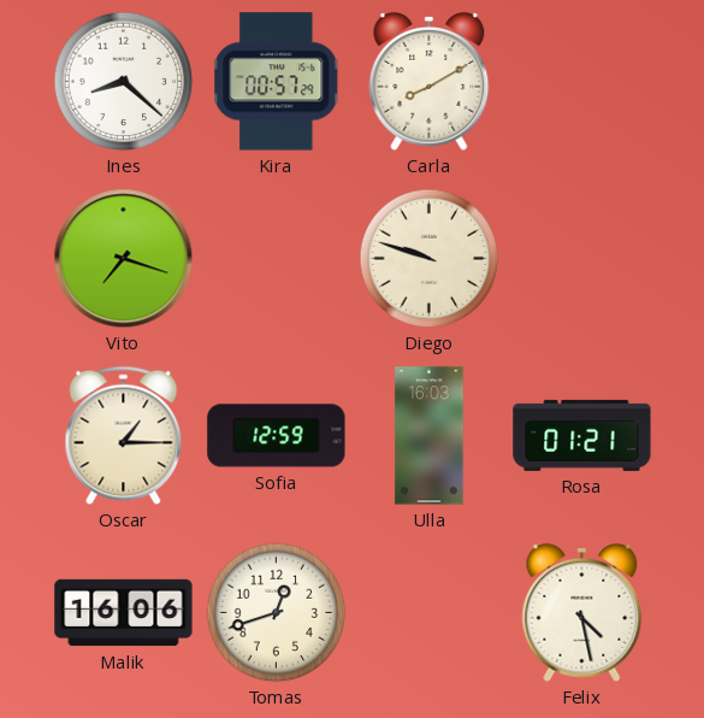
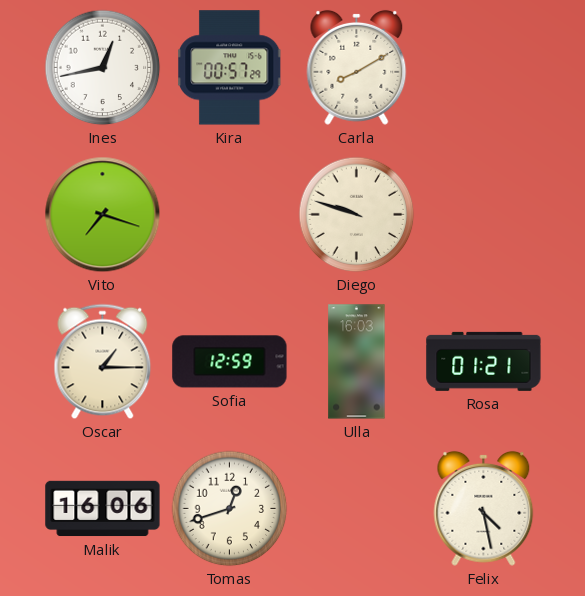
Ines: 8:22 -> 12:43
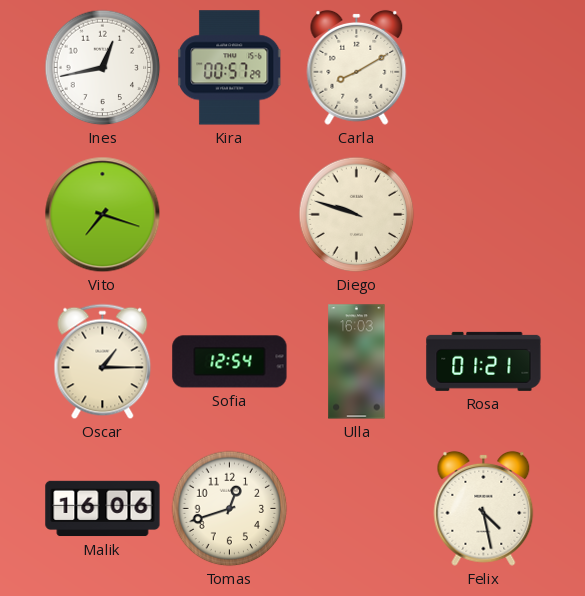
Sofia: 12:59 -> 12:54
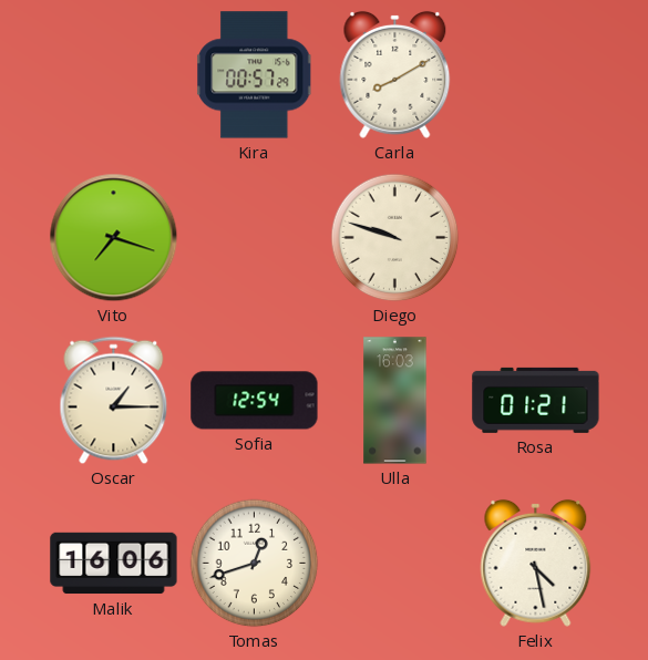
Ines: 12:43 -> none
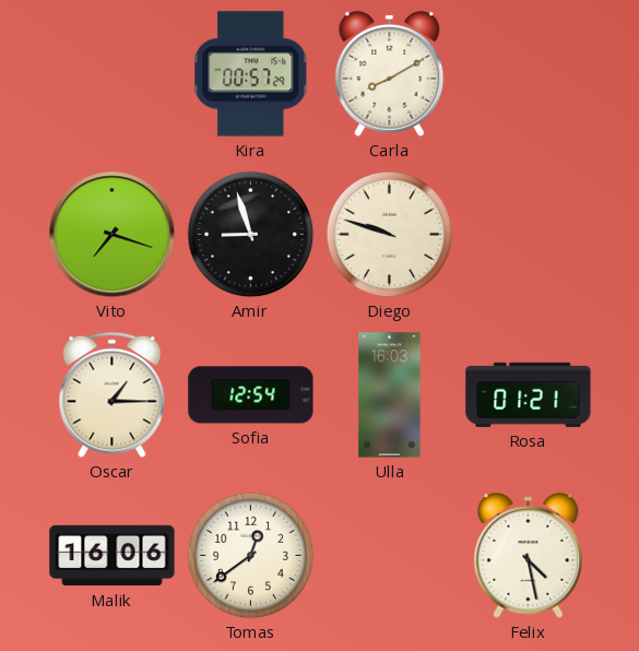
Amir: none -> 8:57
Tomas: 12:42 -> 12:39
